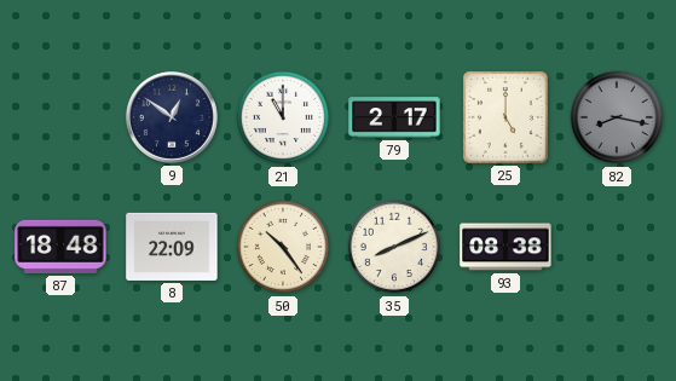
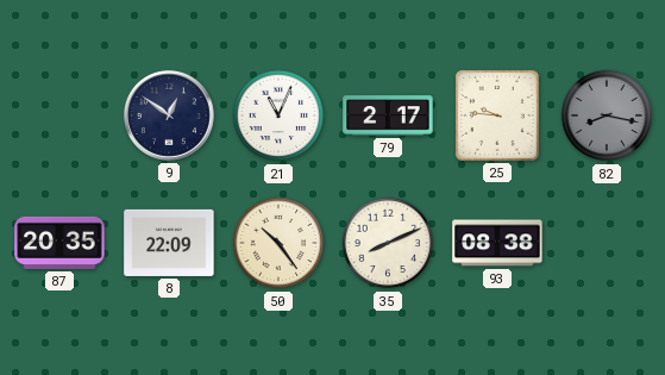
21: 11:00 -> 11:04
25: 5:00 -> 9:46
87: 18:48 -> 20:35
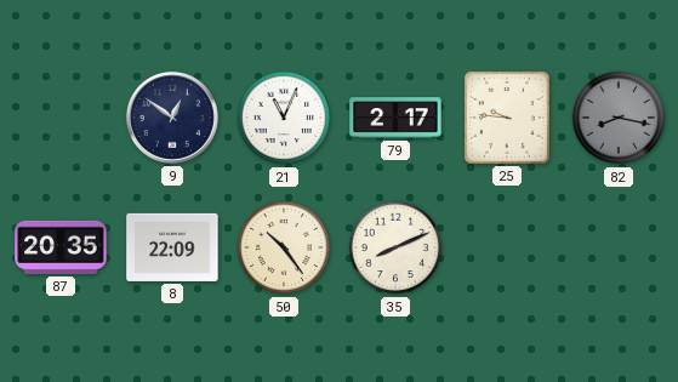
93: 08:38 -> none
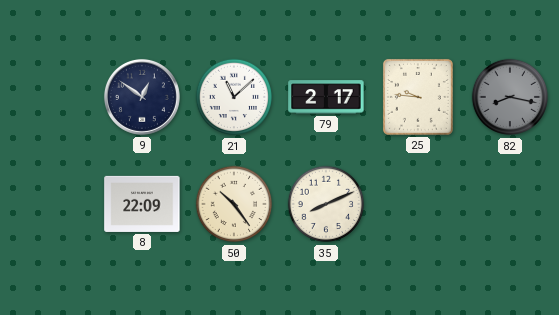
21: 11:04 -> 11:08
87: 20:35 -> none
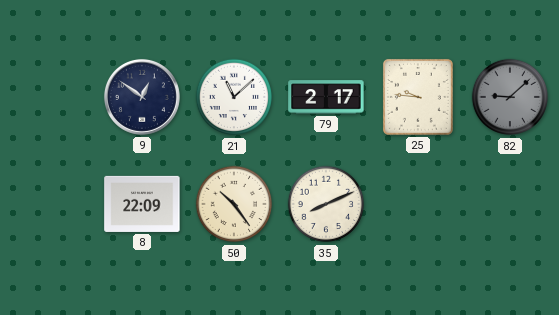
82: 8:17 -> 9:08
